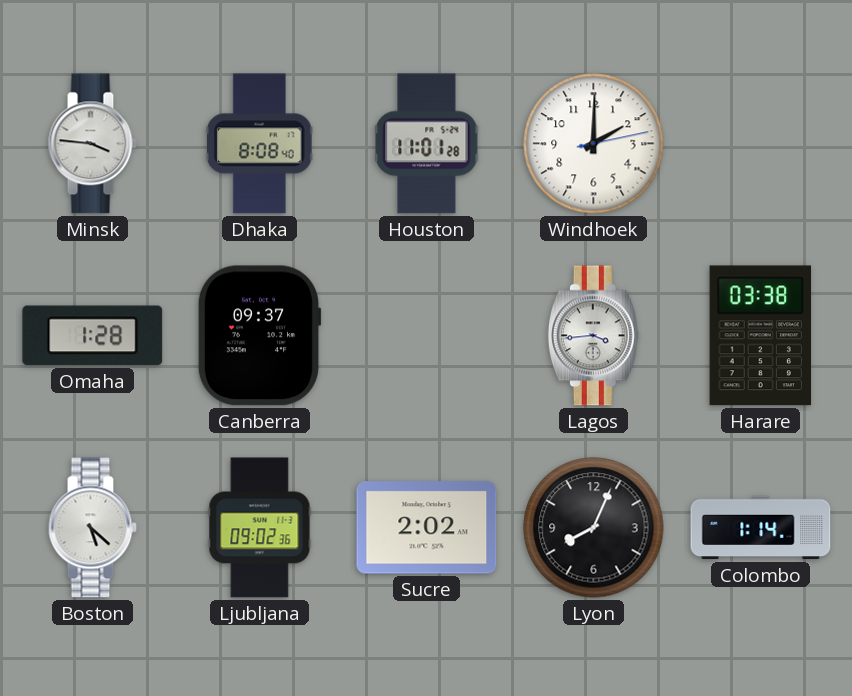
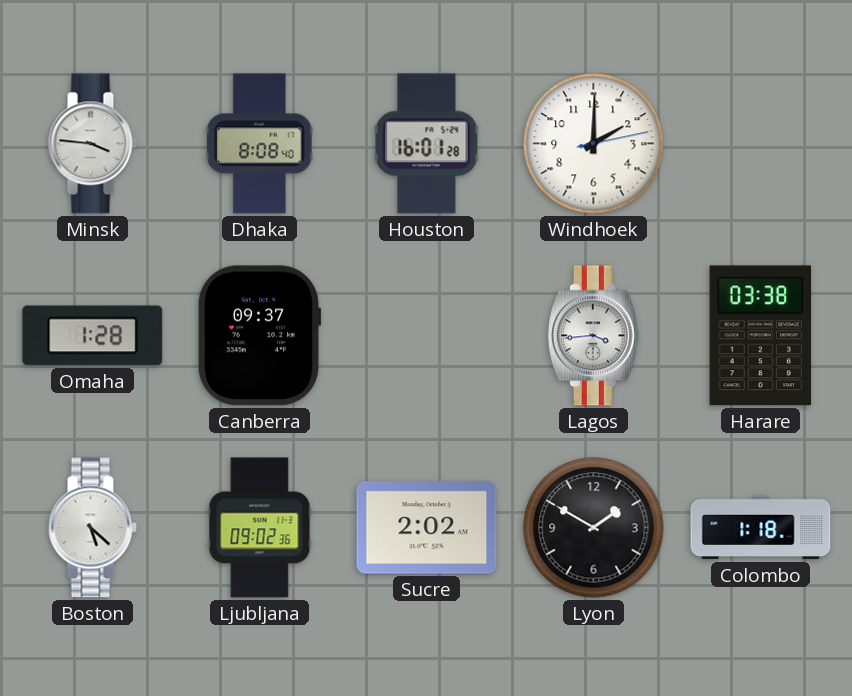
Houston: 11:01 -> 16:01
Lyon: 8:04 -> 1:50
Colombo: 1:14 -> 1:18
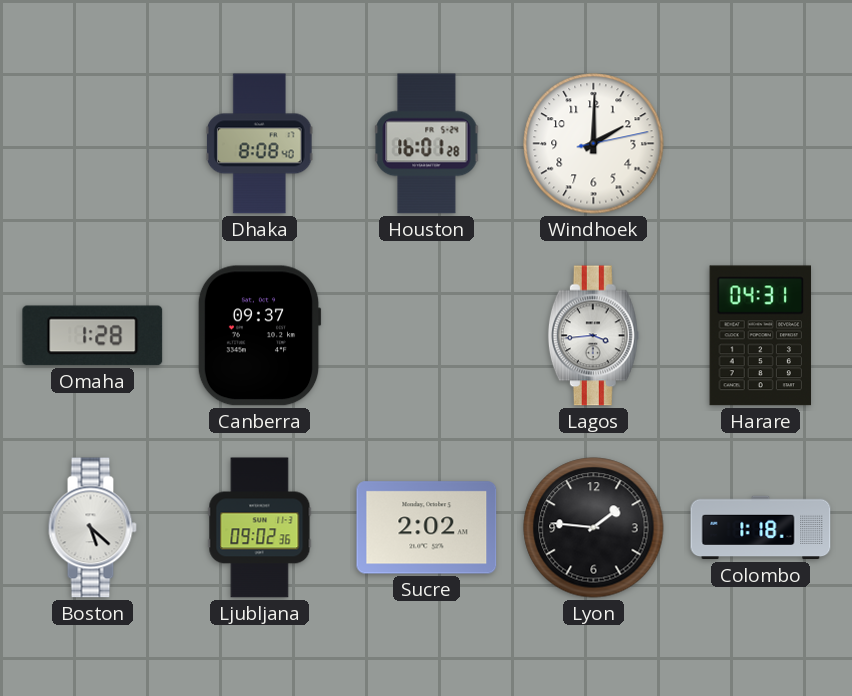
Minsk: 3:46 -> none
Harare: 03:38 -> 04:31
Lyon: 1:50 -> 1:46
